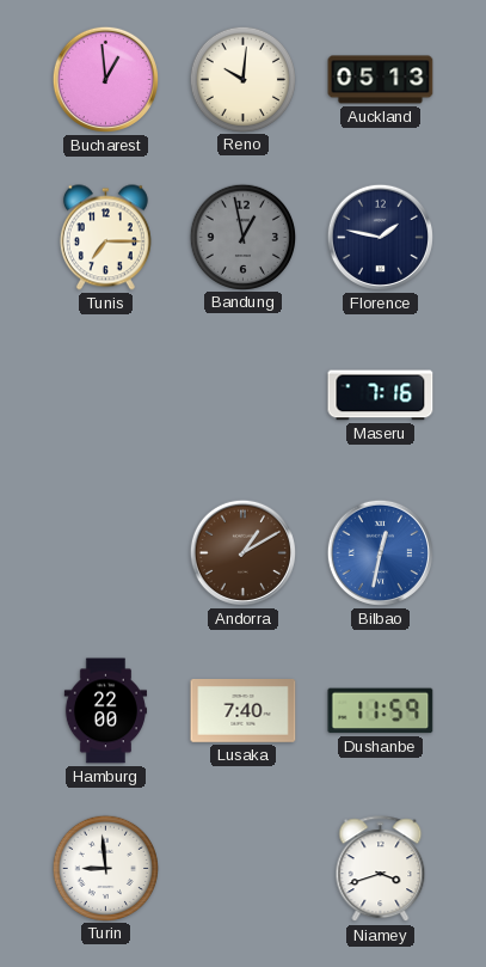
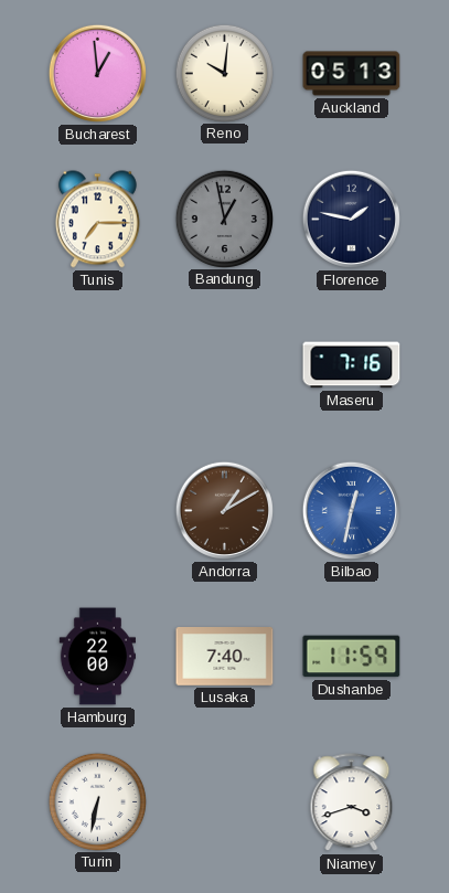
Turin: 8:59 -> 6:32
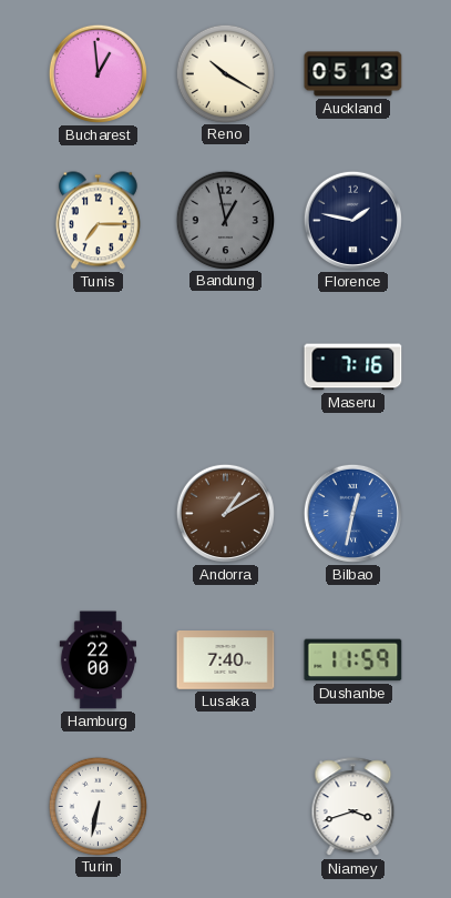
Reno: 10:01 -> 10:20
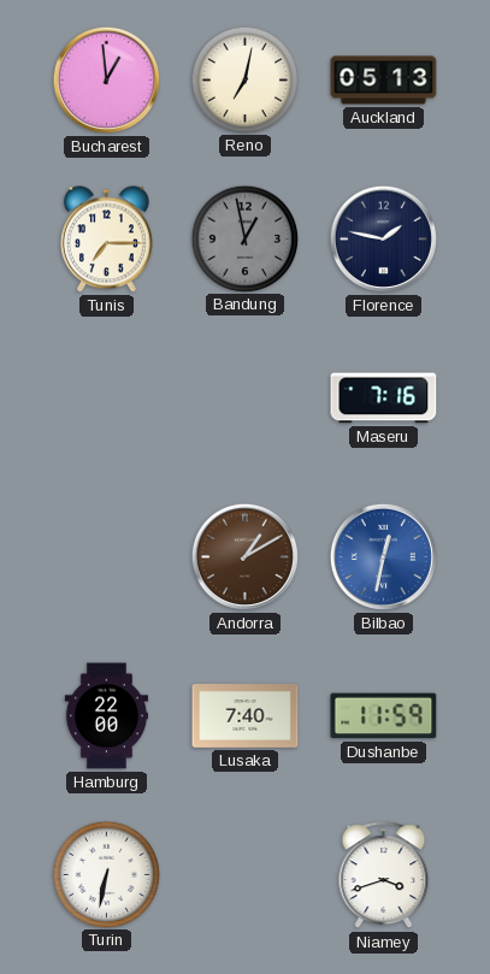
Reno: 10:20 -> 7:02
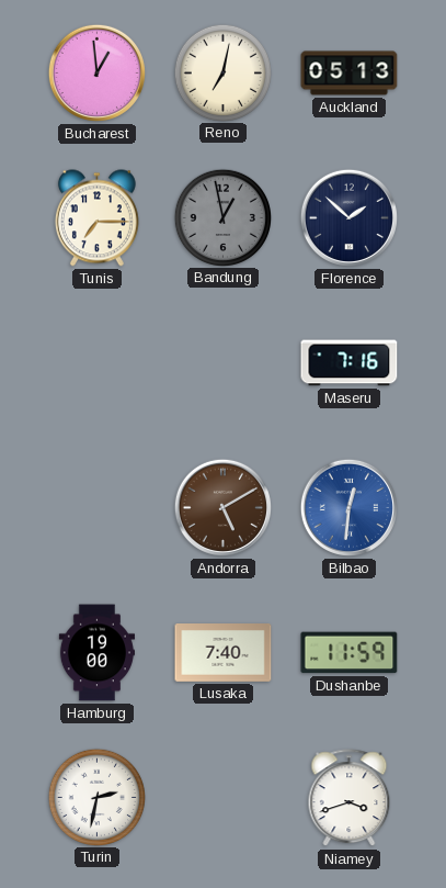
Florence: 1:47 -> 1:52
Andorra: 1:10 -> 5:10
Bilbao: 12:32 -> 12:31
Hamburg: 22:00 -> 19:00
Turin: 6:32 -> 2:32
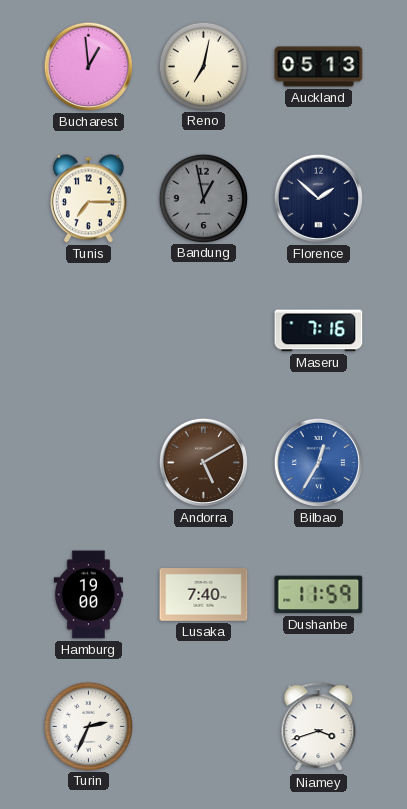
Bilbao: 12:31 -> 12:35
Turin: 2:32 -> 2:34
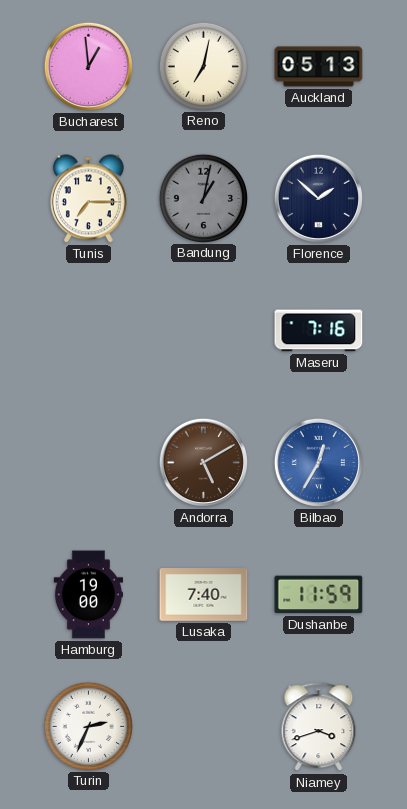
Bandung: 12:58 -> 1:02
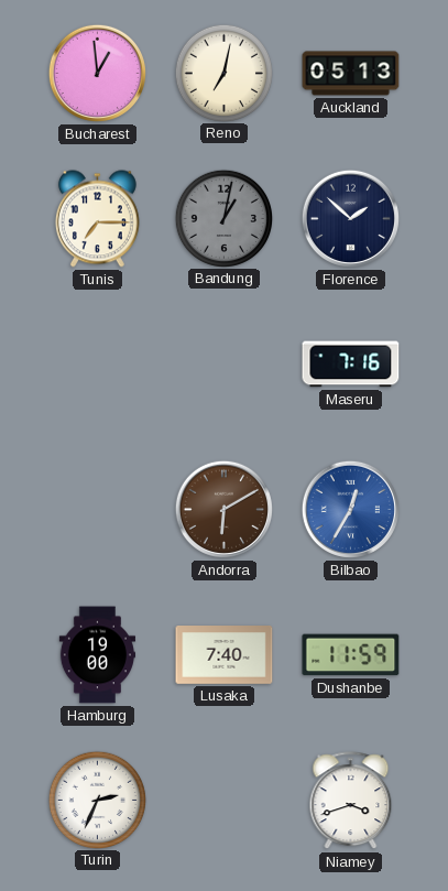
Andorra: 5:10 -> 6:10
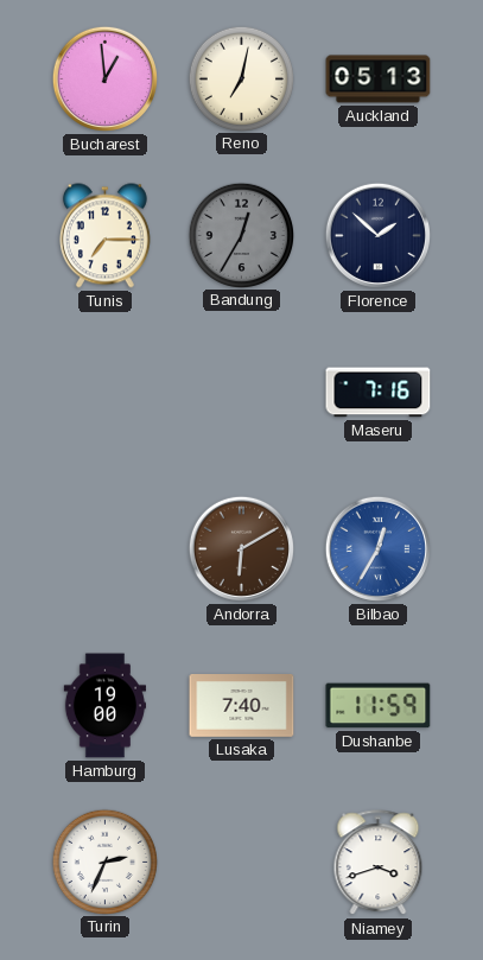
Bandung: 1:02 -> 12:35
